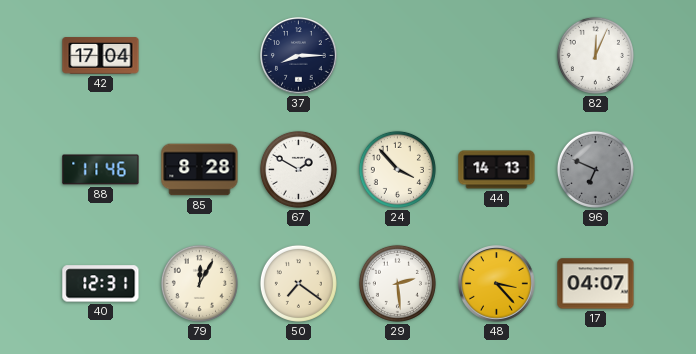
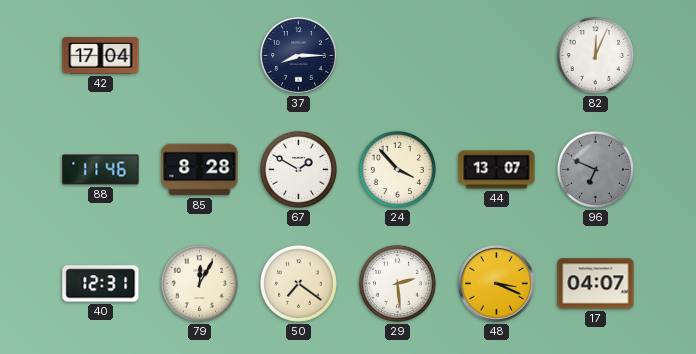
44: 14:13 -> 13:07
48: 3:23 -> 3:19
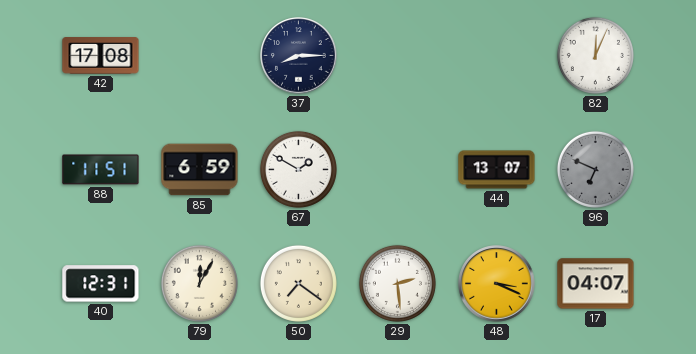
42: 17:04 -> 17:08
88: 11:46 -> 11:51
85: 8:28 -> 6:59
24: 3:53 -> none
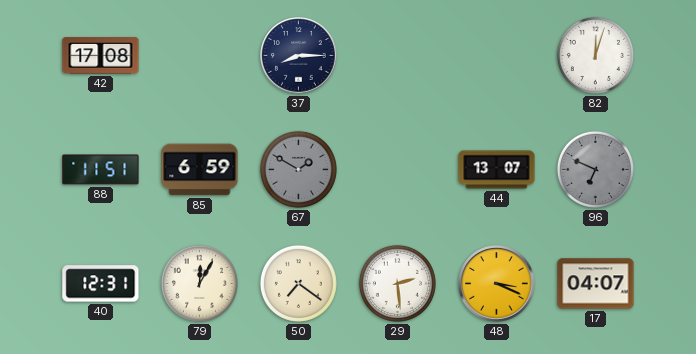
82: 12:04 -> 12:03
67 dial: white -> grey
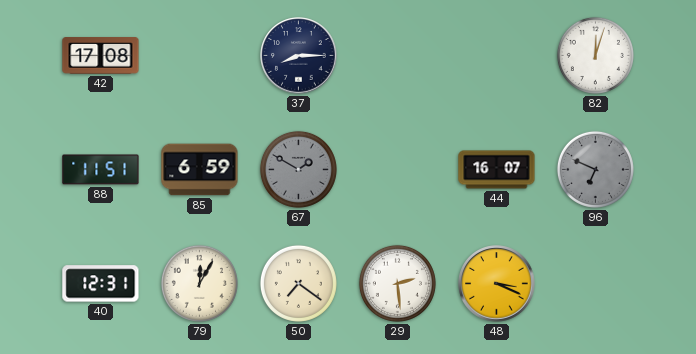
44: 13:07 -> 16:07
17: 04:07 -> none
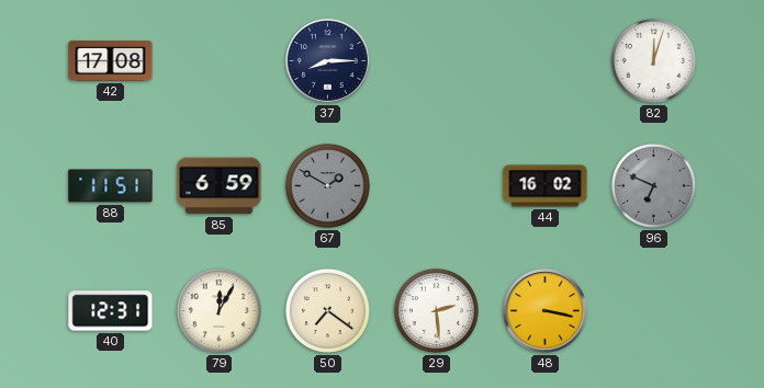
44: 16:07 -> 16:02
48: 3:19 -> 3:17
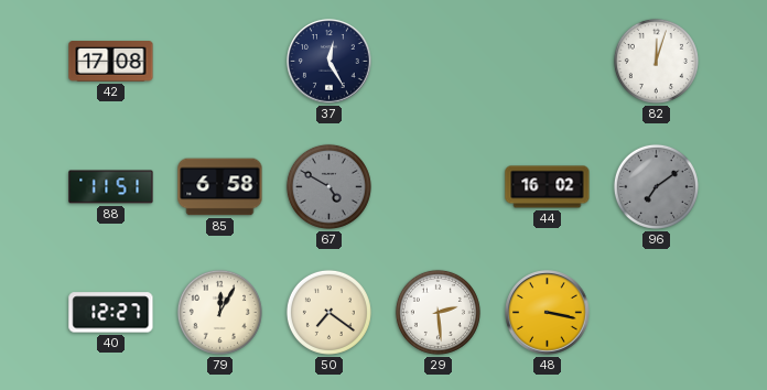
37: 8:15 -> 12:25
85: 6:59 -> 6:58
67: 1:50 -> 4:50
96: 6:49 -> 7:09
40: 12:31 -> 12:27
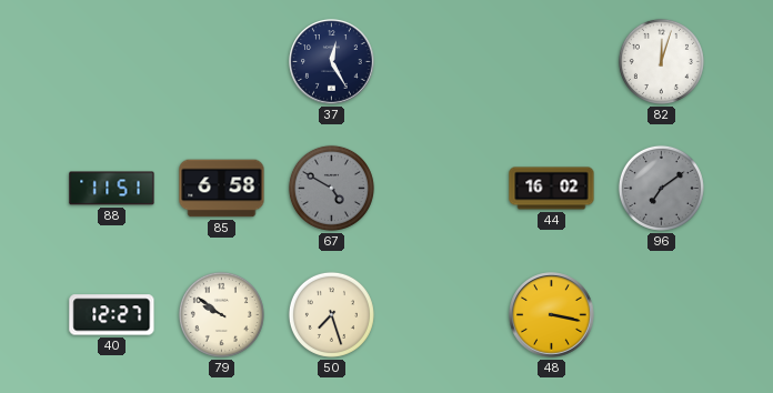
42: 17:08 -> none
79: 12:05 -> 9:51
50: 7:21 -> 7:27
29: 2:29 -> none
